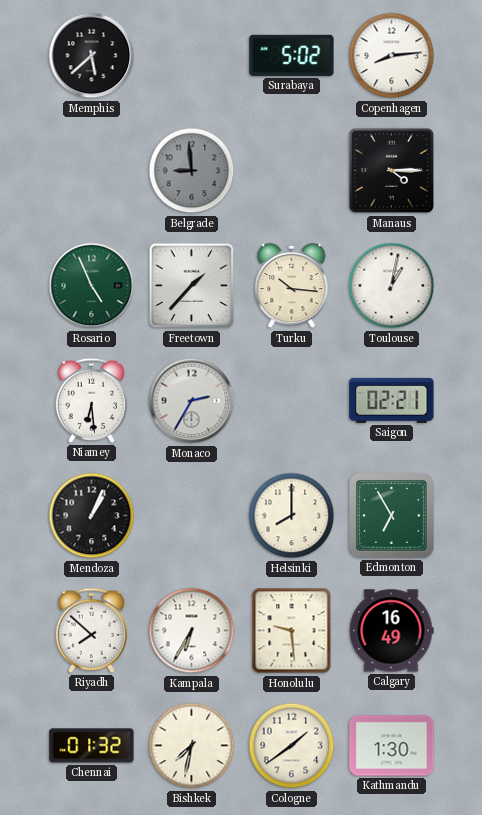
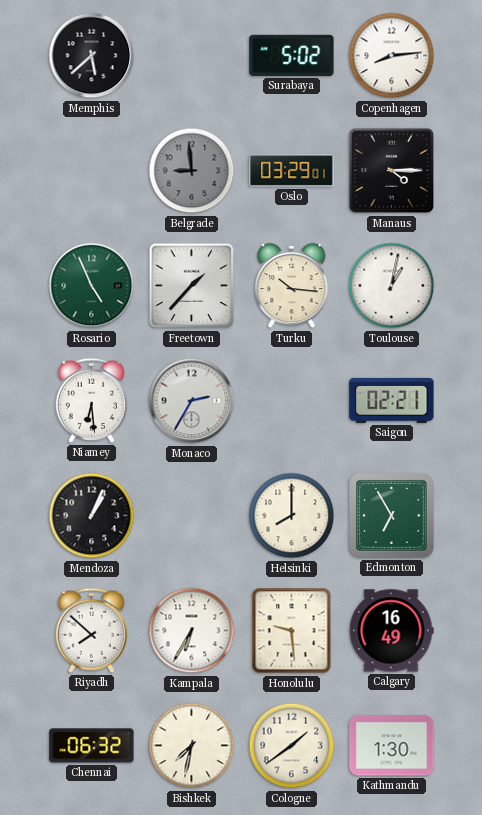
Oslo: none -> 03:29
Chennai: 01:32 -> 06:32
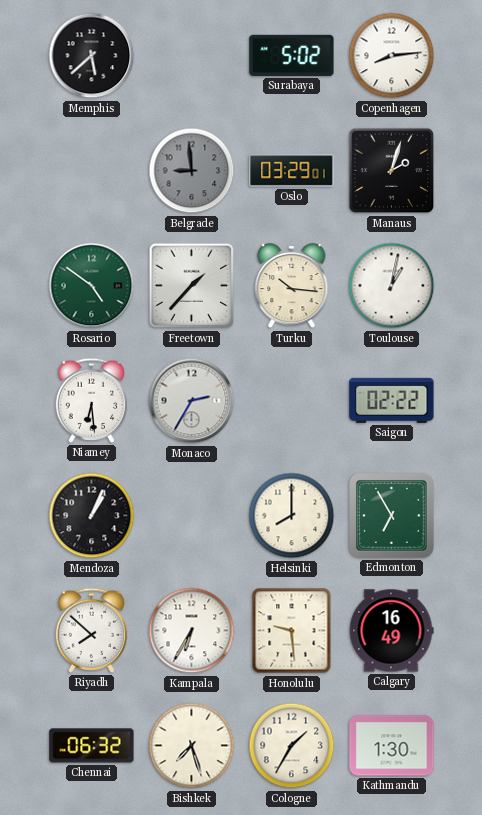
Manaus: 4:15 -> 2:03
Rosario: 4:56 -> 4:51
Saigon: 02:21 -> 02:22
Bishkek: 7:32 -> 7:27
Cologne: 1:39 -> 1:35
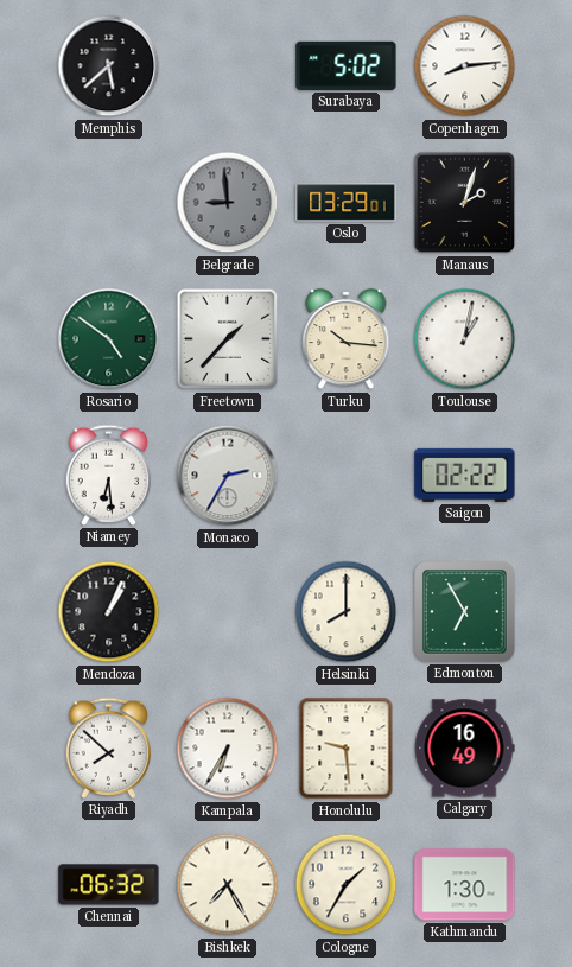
Bishkek: 7:27 -> 7:25
